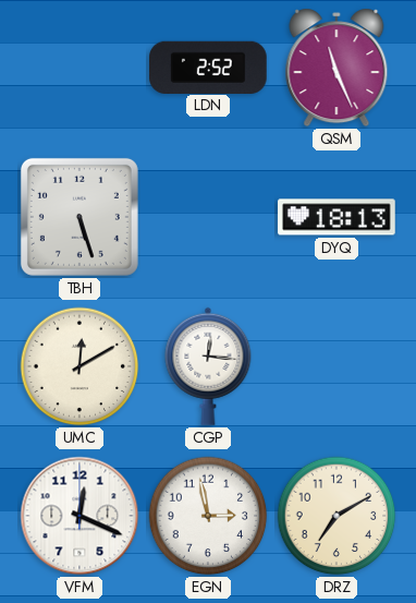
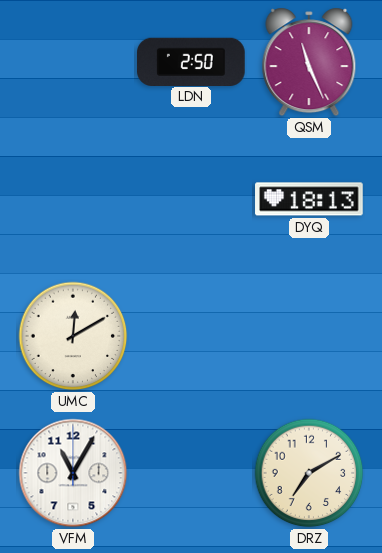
LDN: 2:52 -> 2:50
TBH: 5:27 -> none
CGP: 12:16 -> none
VFM: 12:19 -> 11:05
EGN: 2:58 -> none
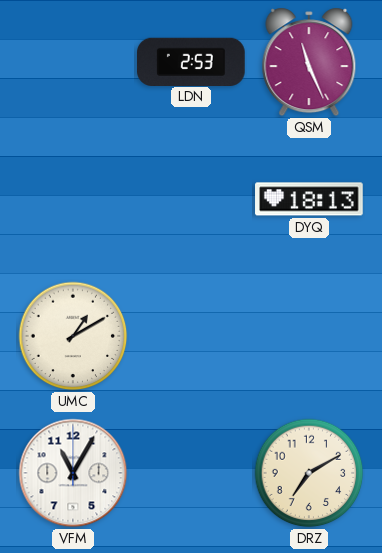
LDN: 2:50 -> 2:53
UMC: 12:10 -> 1:10
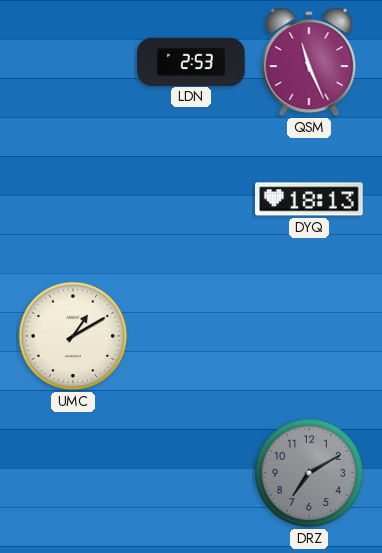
VFM: 11:05 -> none
DRZ dial: cream -> grey
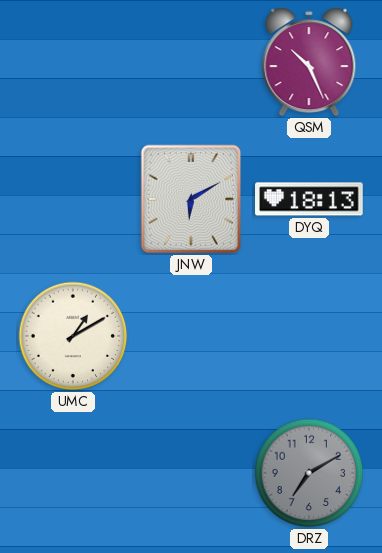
LDN: 2:53 -> none
QSM: 11:26 -> 10:26
JNW: none -> 6:10
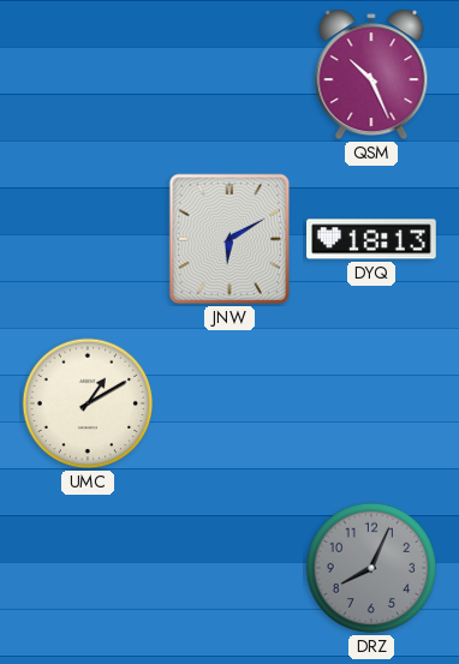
DRZ: 7:10 -> 8:04
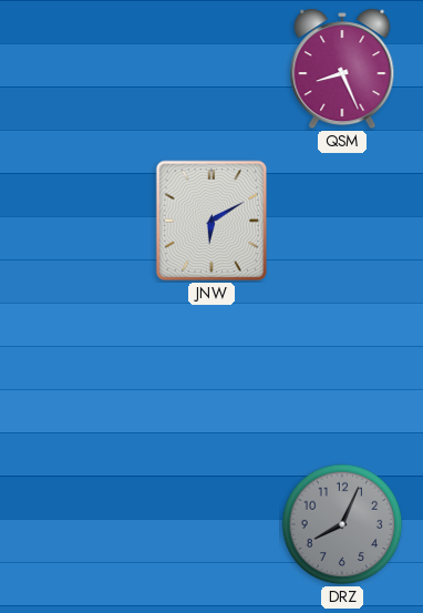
QSM: 10:26 -> 8:26
DYQ: 18:13 -> none
UMC: 1:10 -> none
